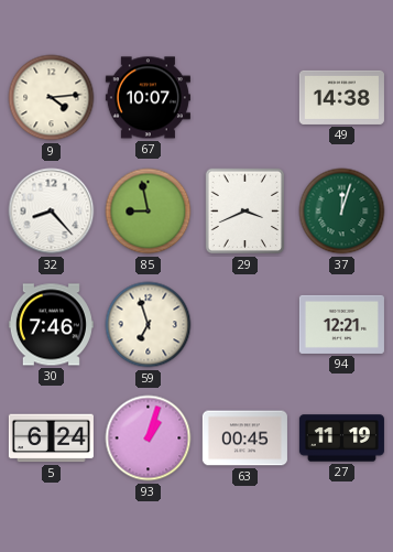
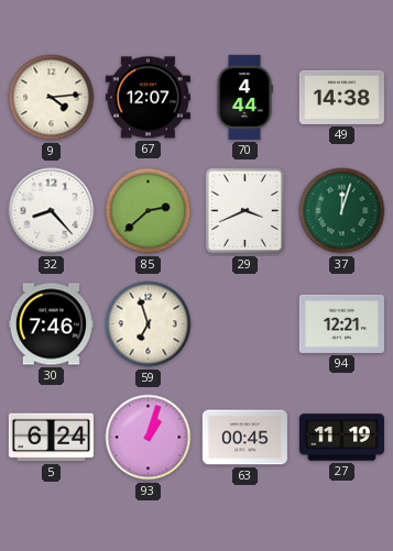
67: 10:07 -> 12:07
70: none -> 4:44
85: 8:58 -> 2:38
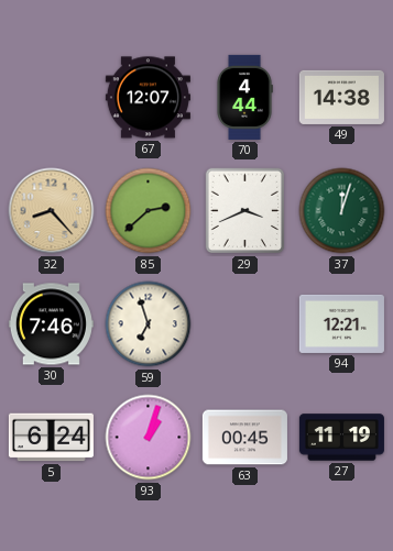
9: 4:14 -> none
32 dial: white -> champagne
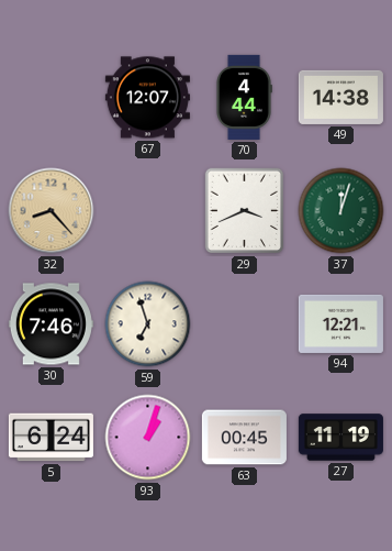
85: 2:38 -> none
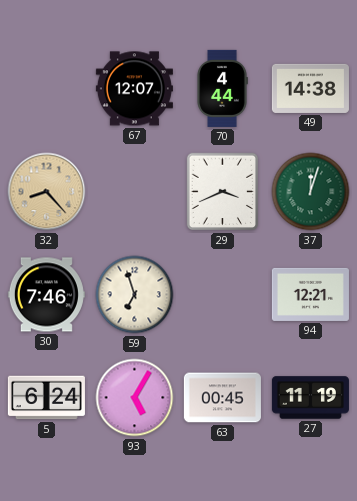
93: 1:03 -> 5:05
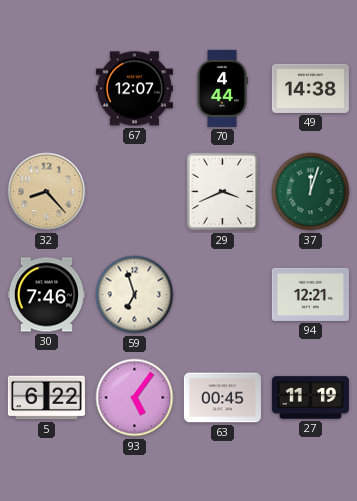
5: 6:24 -> 6:22
93: 5:05 -> 5:06
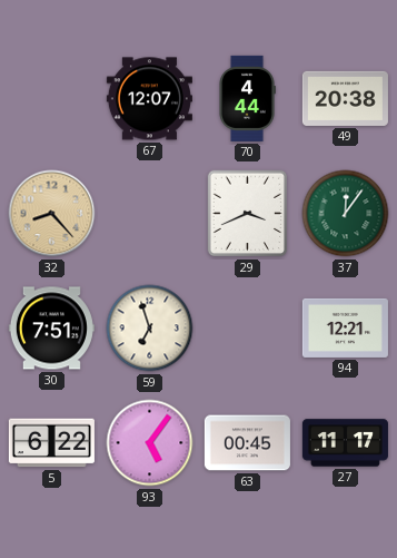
49: 14:38 -> 20:38
37: 12:03 -> 12:06
30: 7:46 -> 7:51
27: 11:19 -> 11:17
